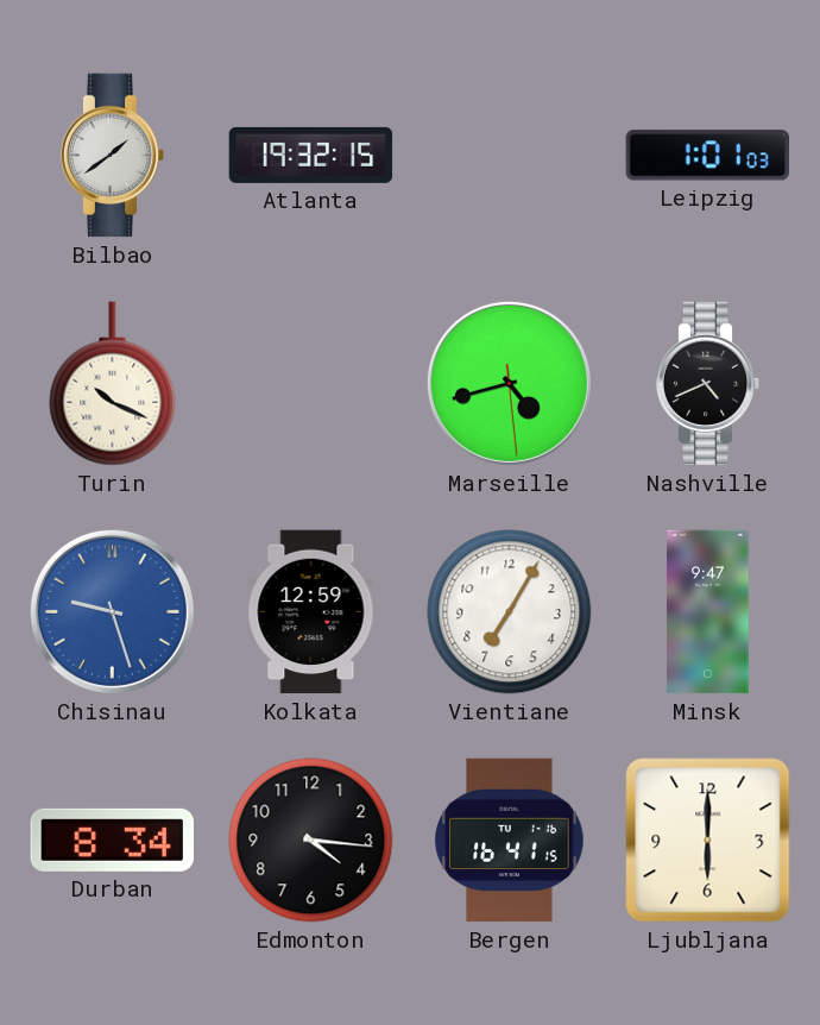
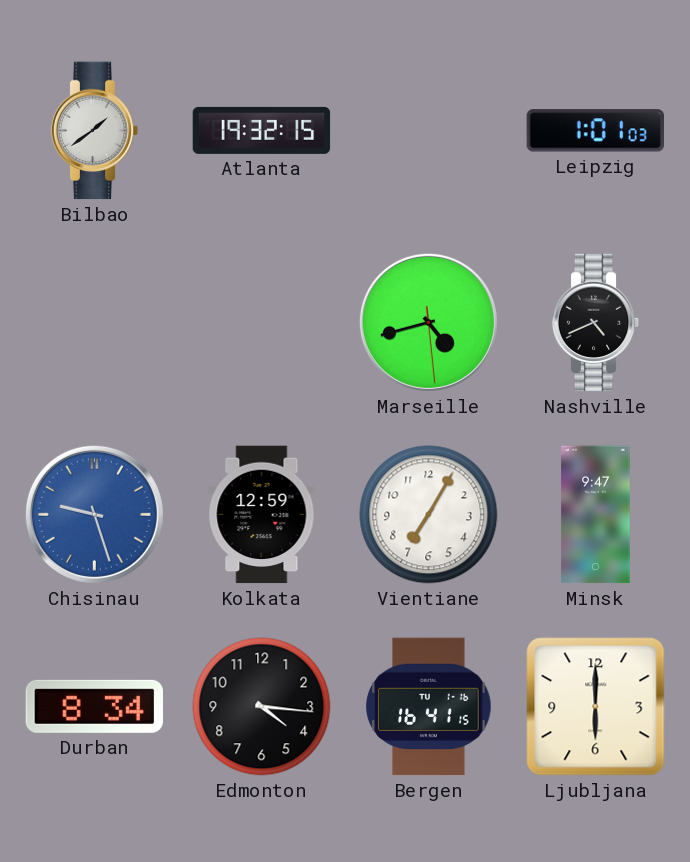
Turin: 10:19 -> none
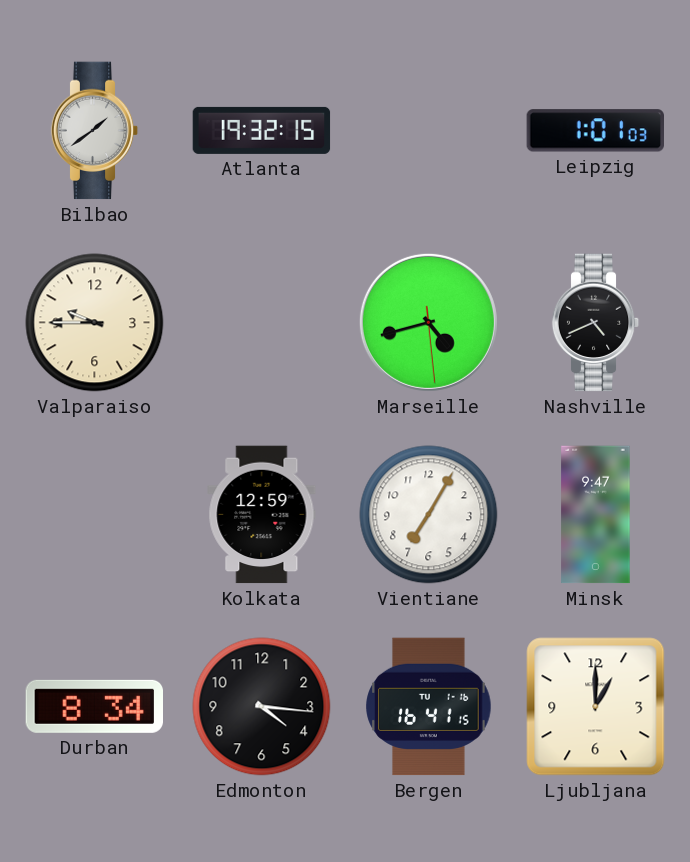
Valparaiso: none -> 9:45
Chisinau: 9:27 -> none
Ljubljana: 6:00 -> 1:00
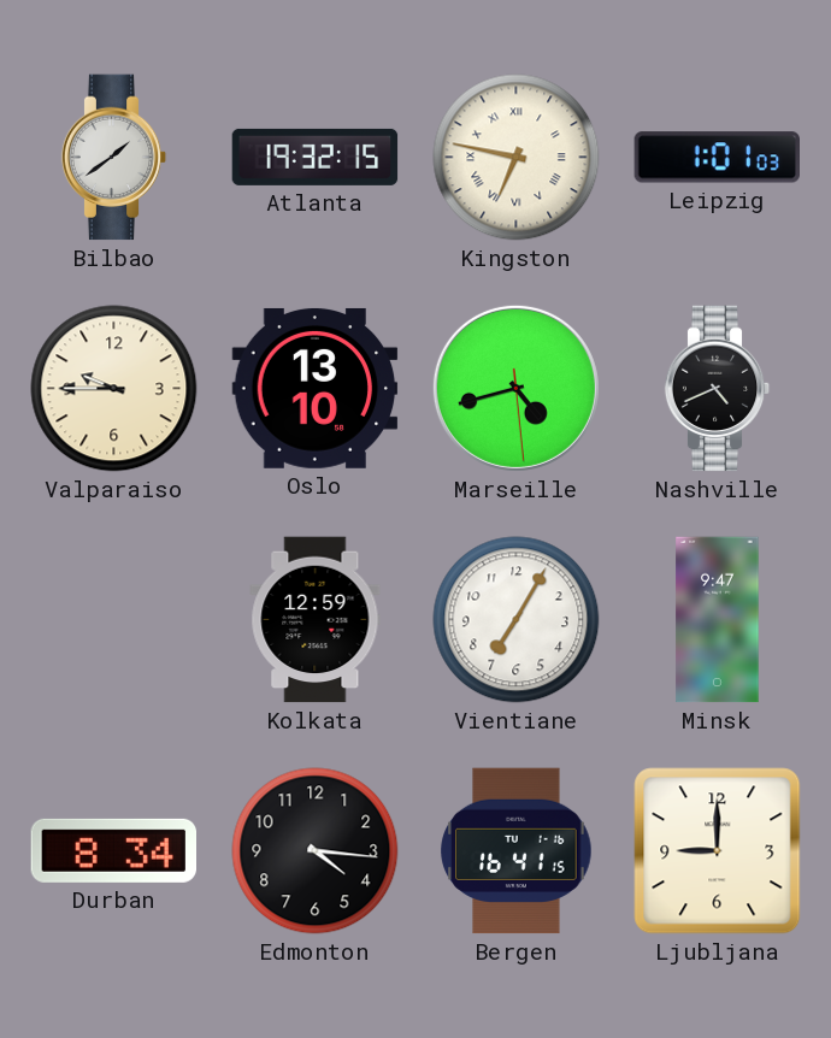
Kingston: none -> 6:47
Oslo: none -> 13:10
Ljubljana: 1:00 -> 9:00
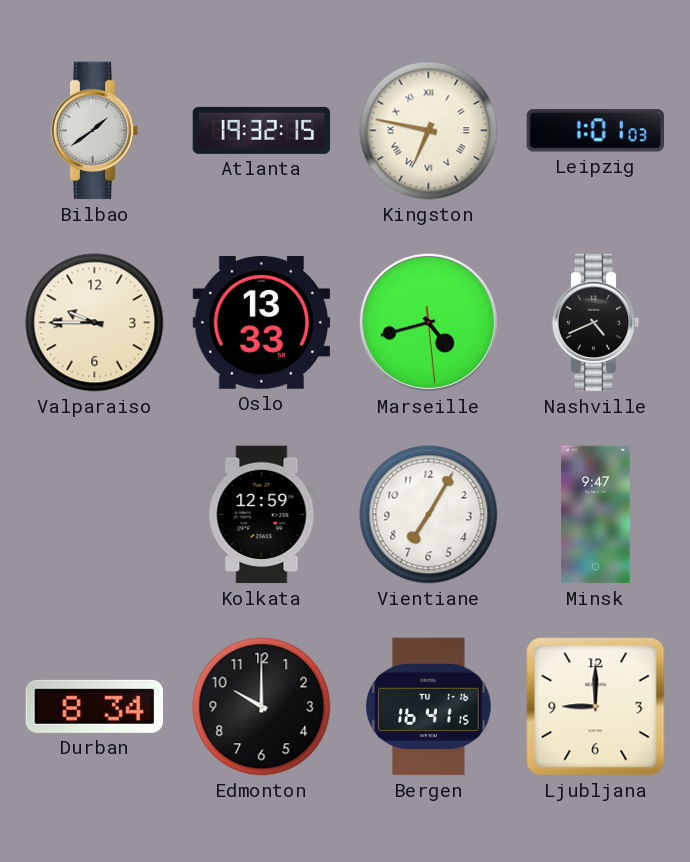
Oslo: 13:10 -> 13:33
Edmonton: 4:16 -> 10:00
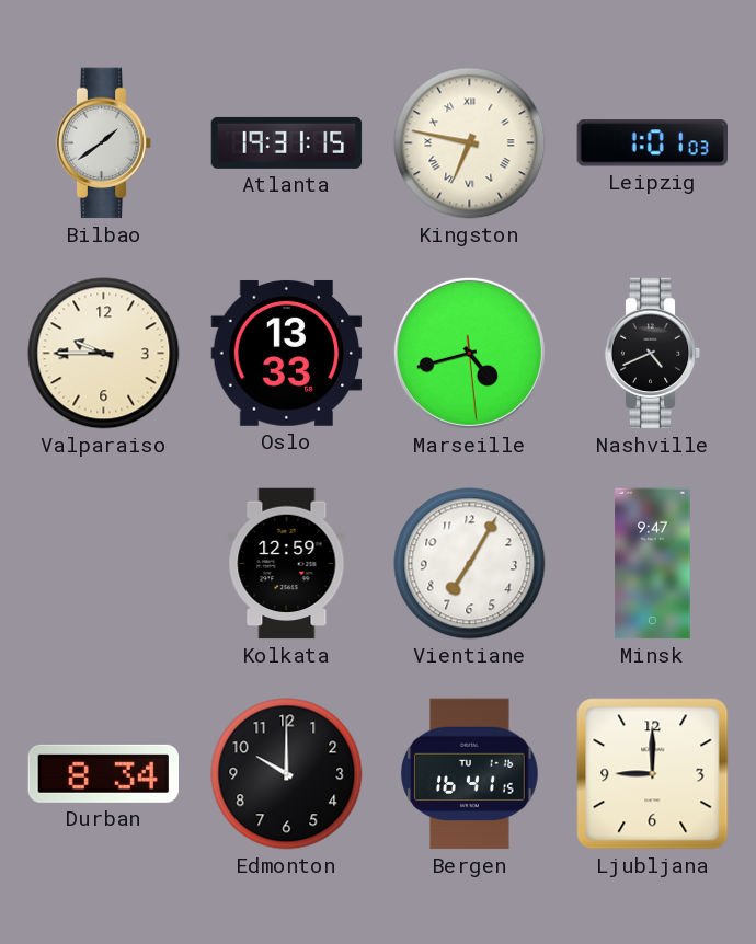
Atlanta: 19:32 -> 19:31
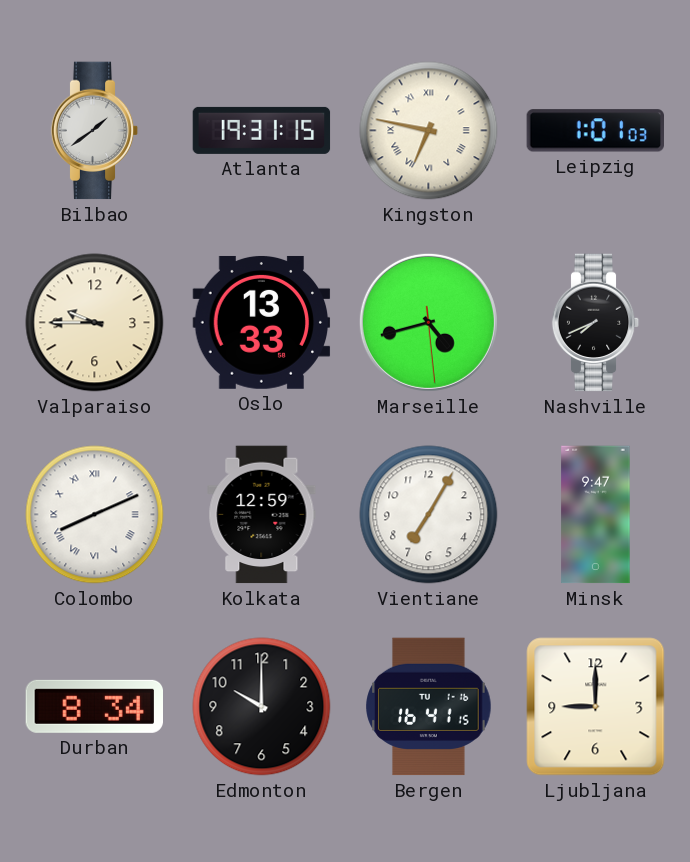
Nashville: 4:41 -> 7:41
Colombo: none -> 8:11
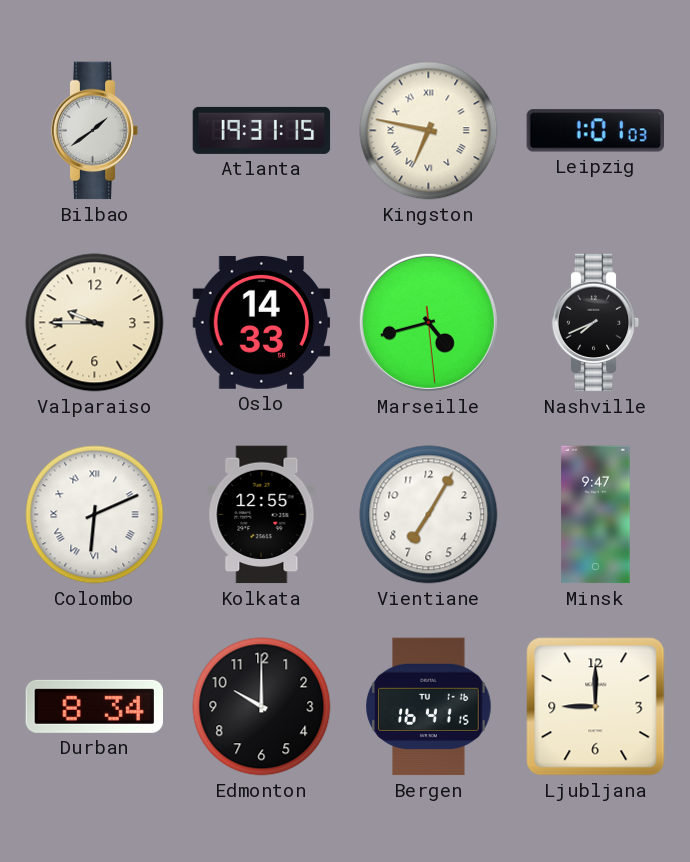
Oslo: 13:33 -> 14:33
Colombo: 8:11 -> 6:11
Kolkata: 12:59 -> 12:55
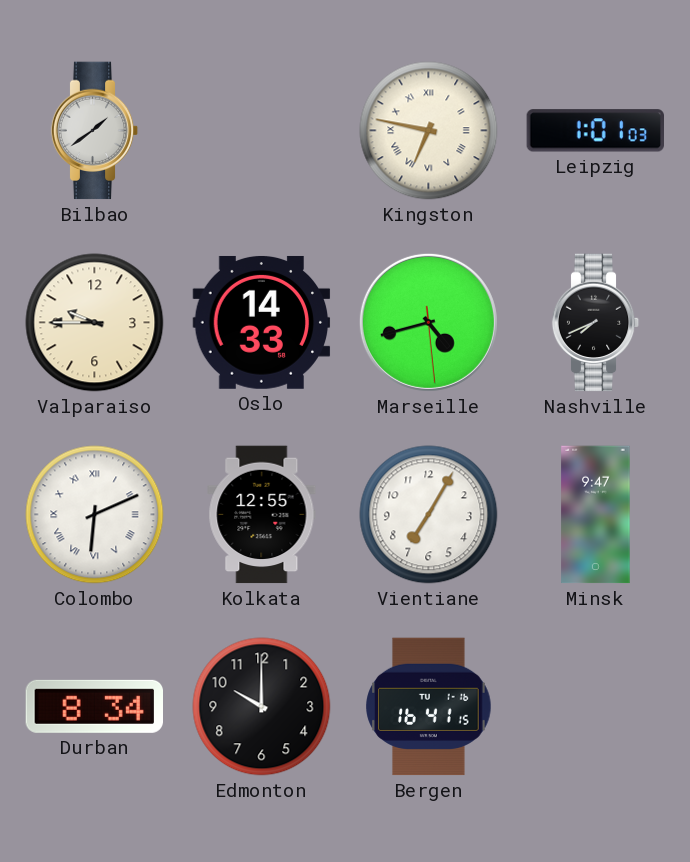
Atlanta: 19:31 -> none
Ljubljana: 9:00 -> none
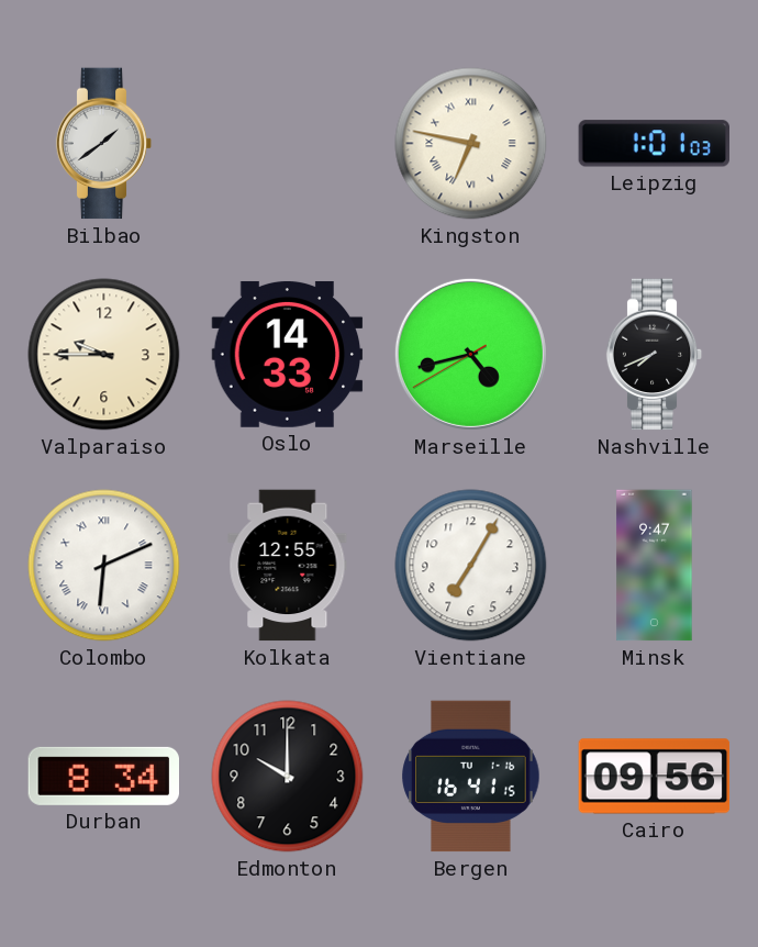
Marseille: 4:42:29 -> 4:42:40
Cairo: none -> 09:56
